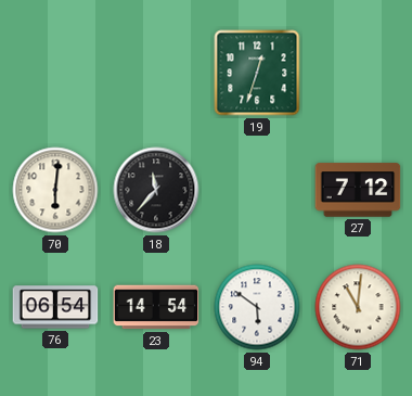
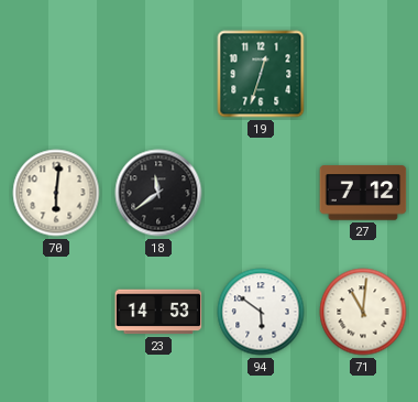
18: 11:37 -> 11:39
76: 06:54 -> none
23: 14:54 -> 14:53
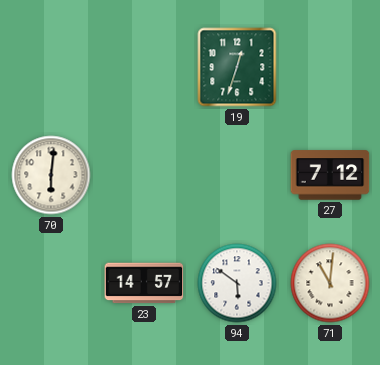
18: 11:39 -> none
23: 14:53 -> 14:57
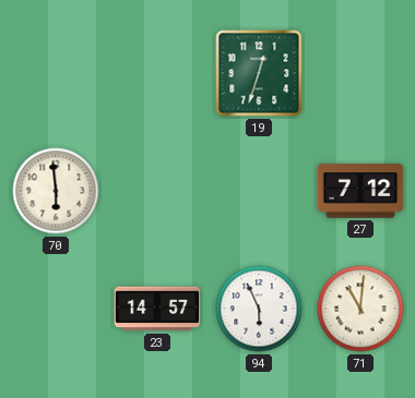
70: 6:01 -> 5:59
94: 5:51 -> 5:56
